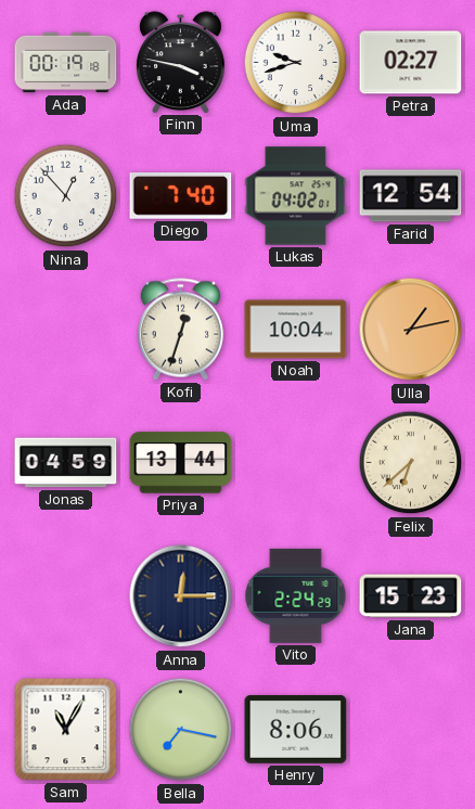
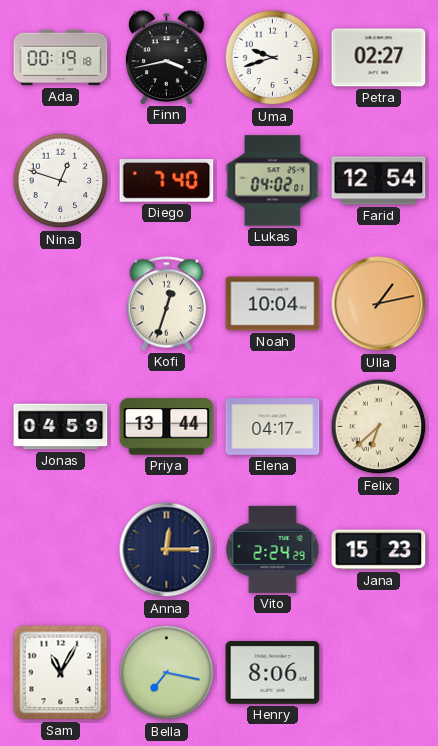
Finn: 3:47 -> 3:43
Nina: 12:53 -> 12:48
Elena: none -> 04:17
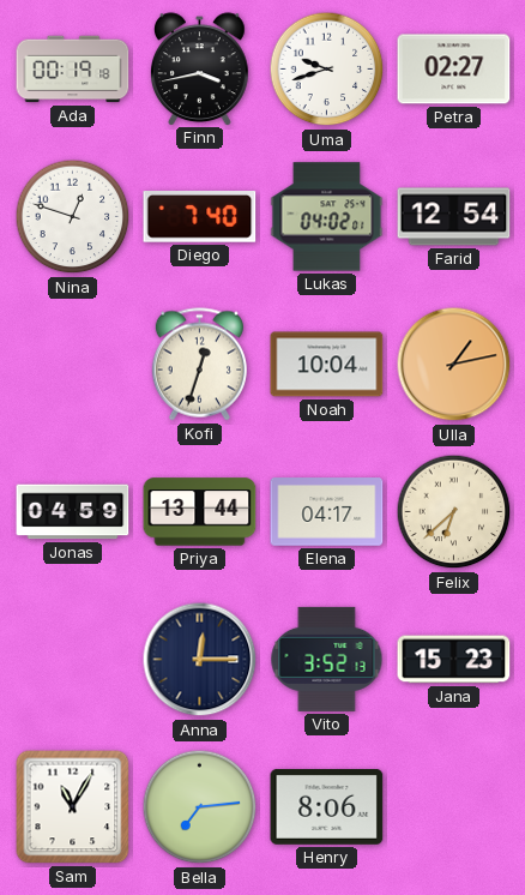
Vito: 2:24 -> 3:52
Bella: 7:17 -> 7:14
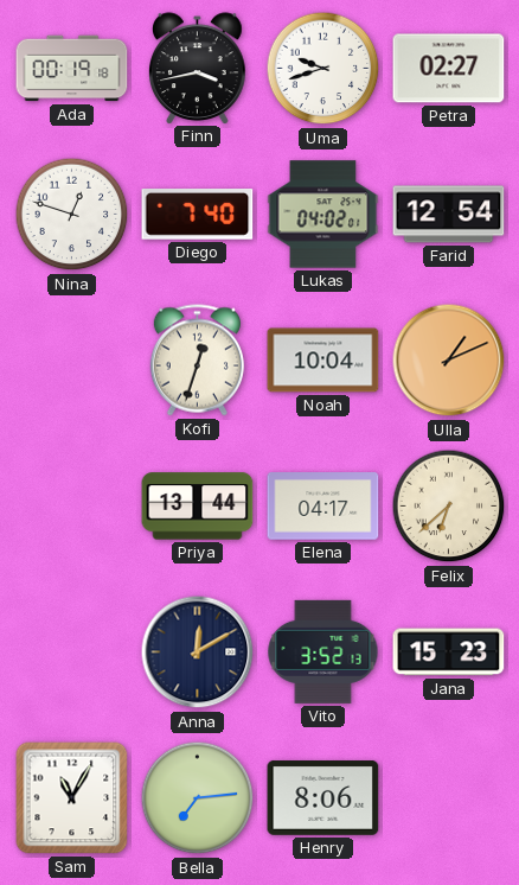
Ulla: 1:13 -> 1:11
Jonas: 04:59 -> none
Anna: 12:15 -> 12:10
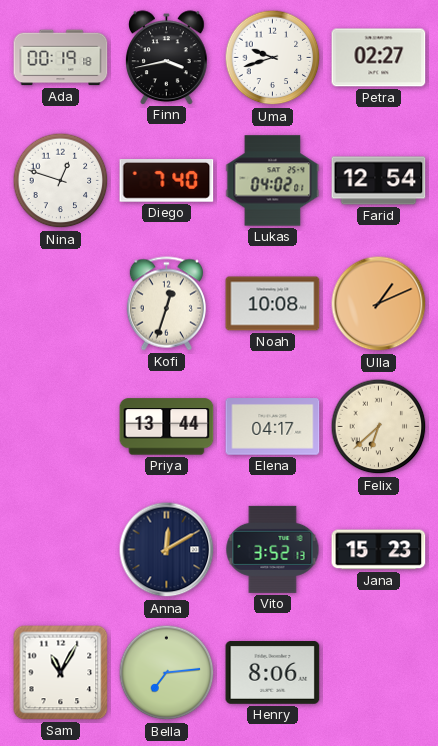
Noah: 10:04 -> 10:08
